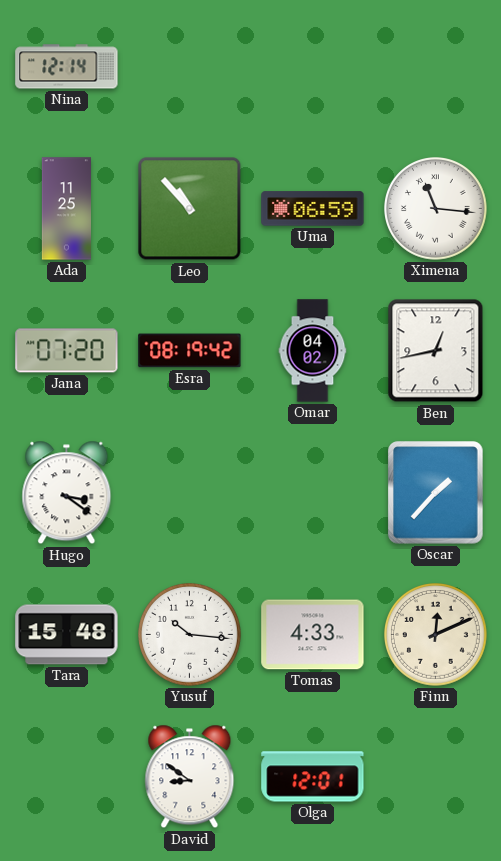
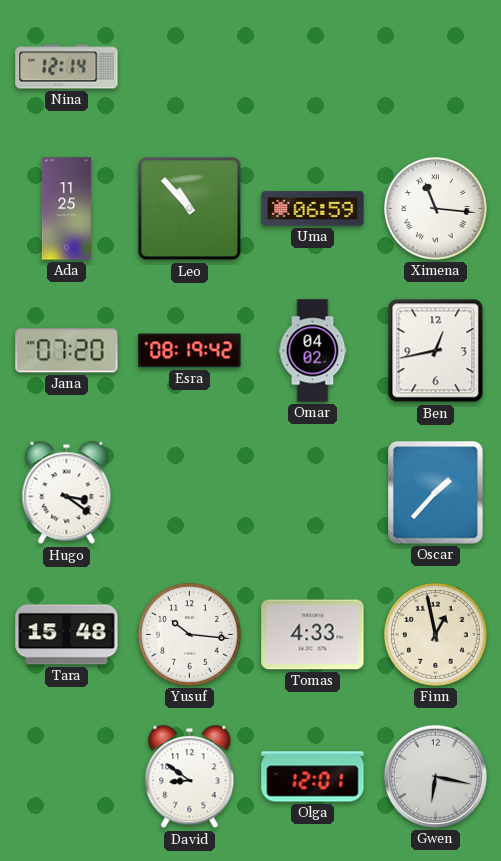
Finn: 12:11 -> 12:58
Gwen: none -> 6:17
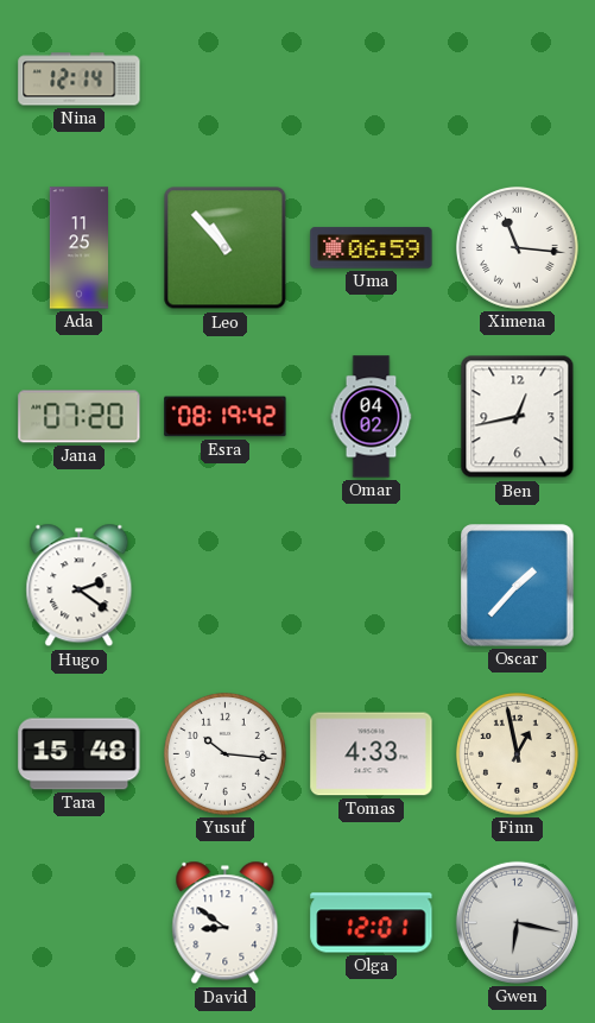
Hugo: 3:21 -> 2:21
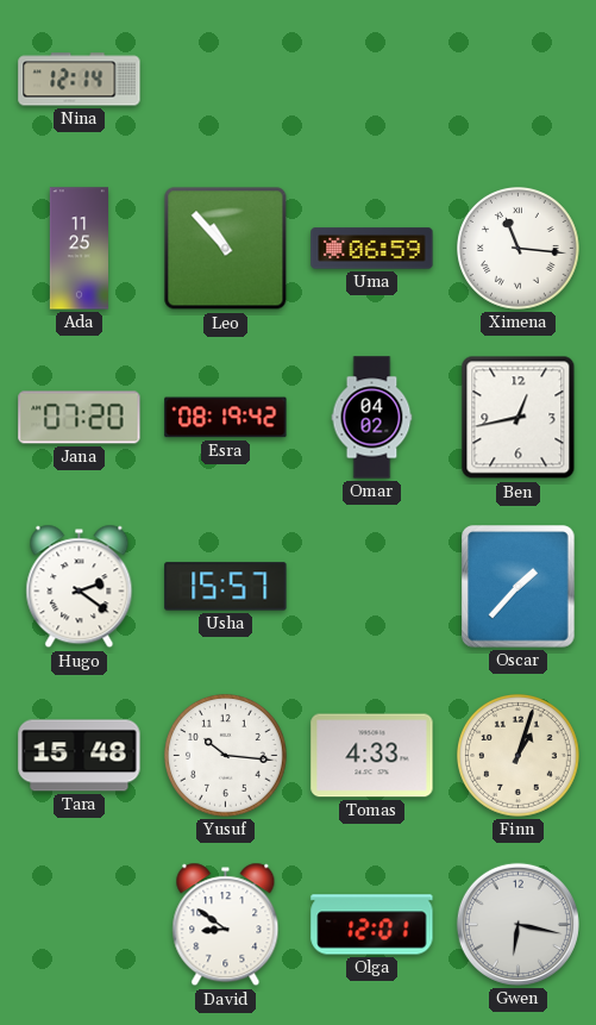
Usha: none -> 15:57
Finn: 12:58 -> 1:03
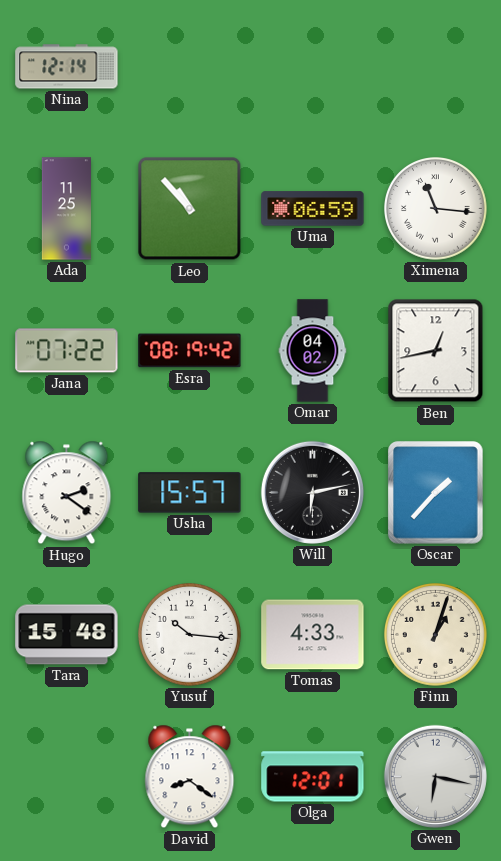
Jana: 07:20 -> 07:22
Will: none -> 6:13
David: 8:51 -> 8:21
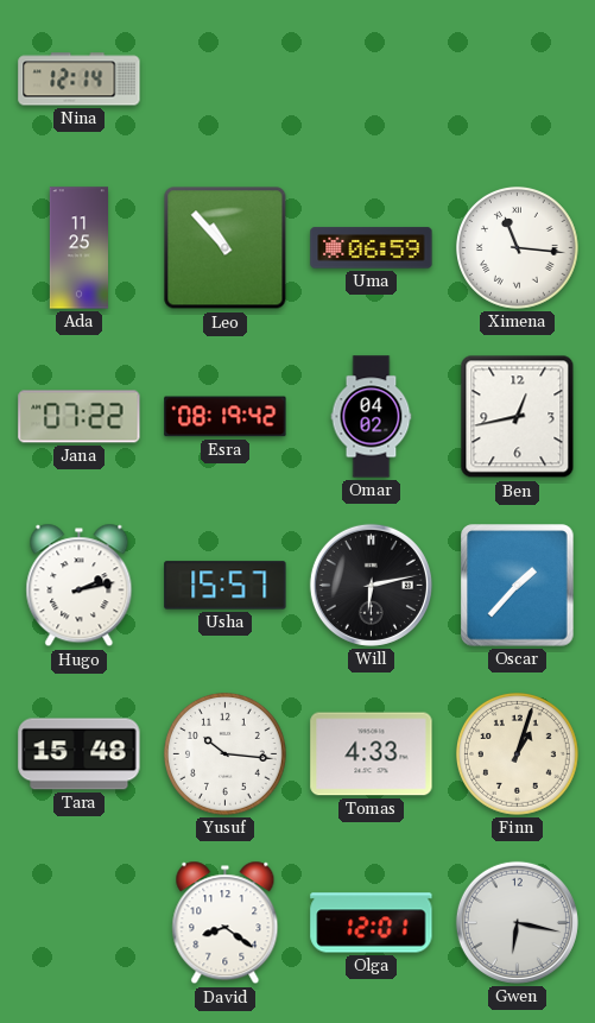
Hugo: 2:21 -> 2:13
